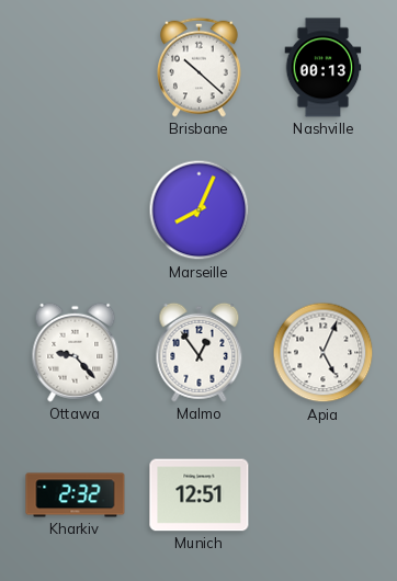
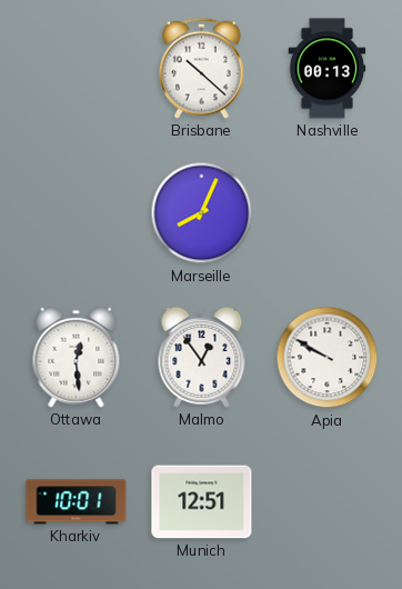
Ottawa: 9:23 -> 12:29
Apia: 5:04 -> 9:50
Kharkiv: 2:32 -> 10:01
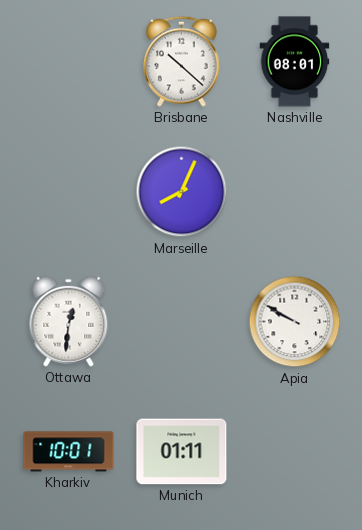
Nashville: 00:13 -> 08:01
Ottawa: 12:29 -> 12:31
Malmo: 12:54 -> none
Munich: 12:51 -> 01:11
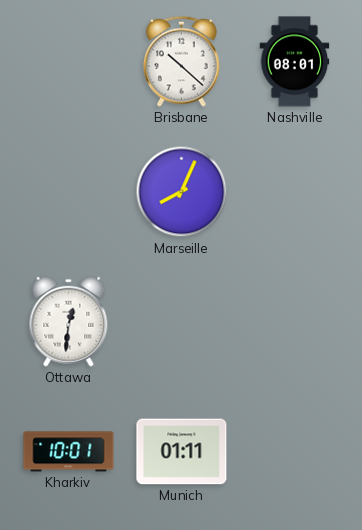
Apia: 9:50 -> none
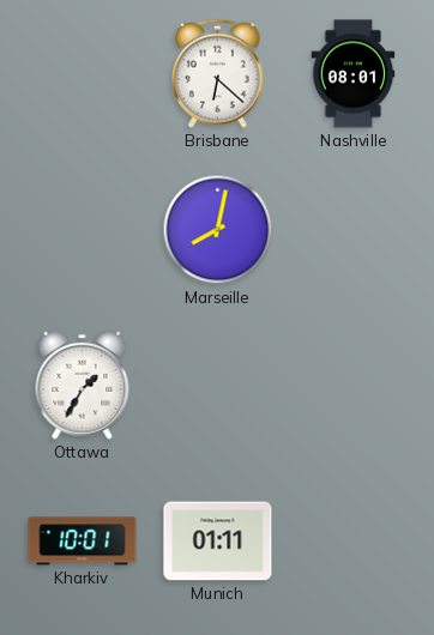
Brisbane: 10:22 -> 6:22
Marseille: 8:04 -> 8:02
Ottawa: 12:31 -> 1:35
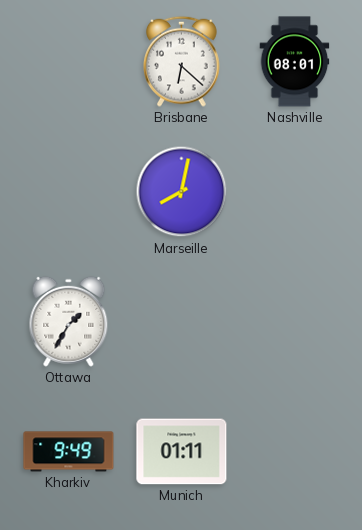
Kharkiv: 10:01 -> 9:49
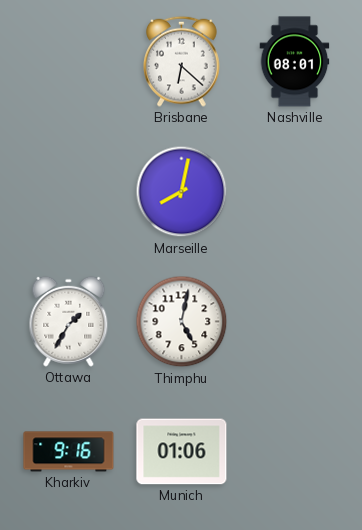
Thimphu: none -> 5:02
Kharkiv: 9:49 -> 9:16
Munich: 01:11 -> 01:06
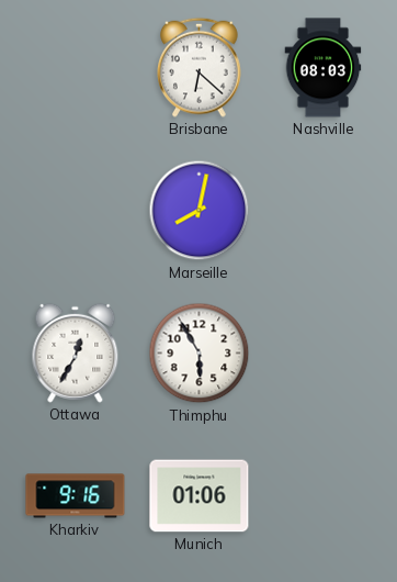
Nashville: 08:01 -> 08:03
Ottawa: 1:35 -> 12:35
Thimphu: 5:02 -> 5:55
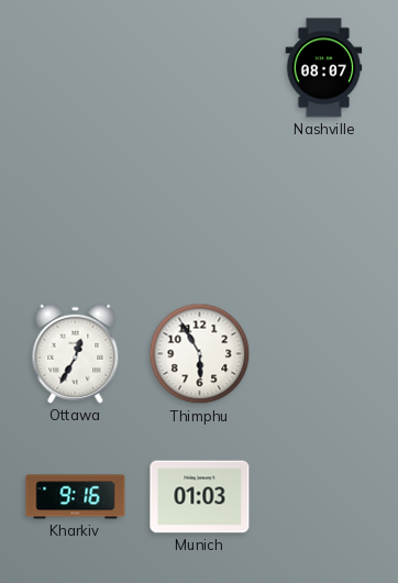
Brisbane: 6:22 -> none
Nashville: 08:03 -> 08:07
Marseille: 8:02 -> none
Munich: 01:06 -> 01:03
